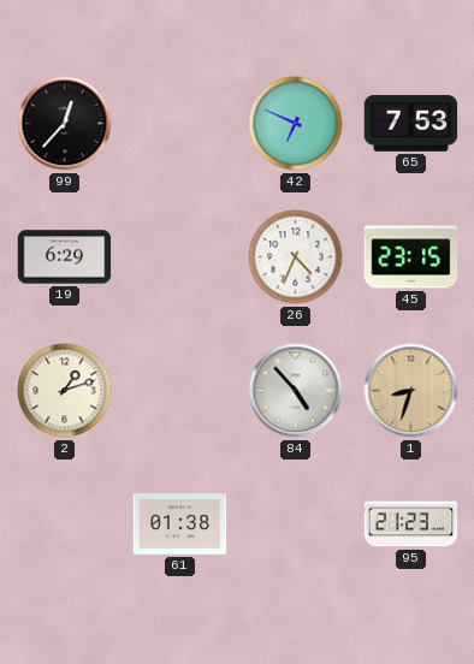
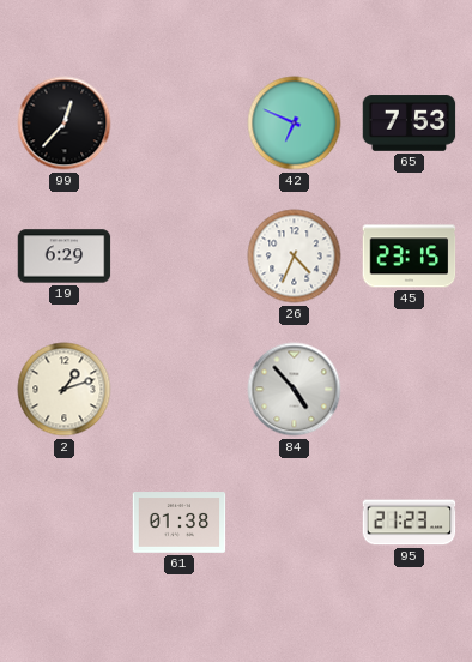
1: 8:33 -> none
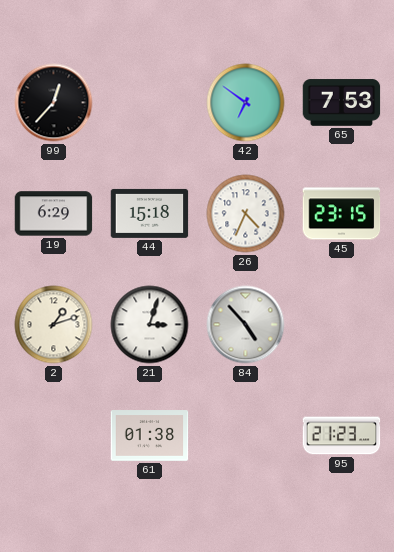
42: 6:49 -> 6:51
44: none -> 15:18
21: none -> 3:03
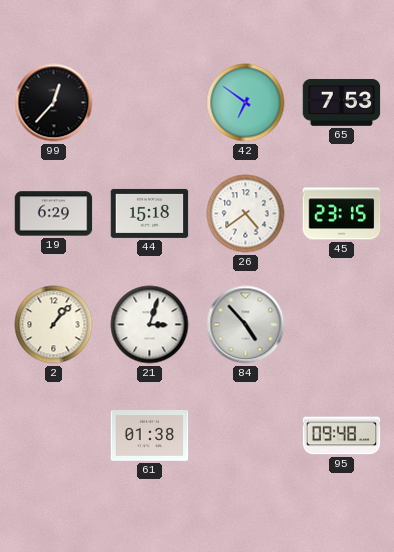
26: 4:34 -> 4:39
2: 1:12 -> 1:07
95: 21:23 -> 09:48
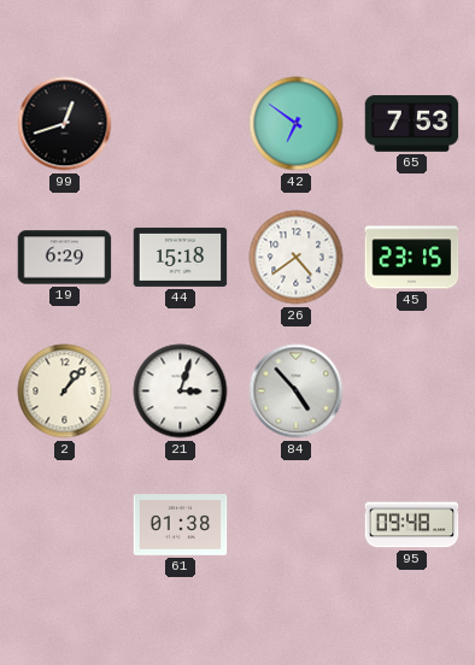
99: 12:37 -> 12:42
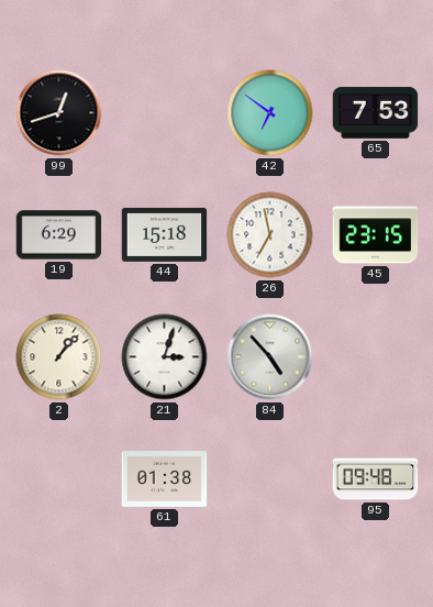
26: 4:39 -> 6:58
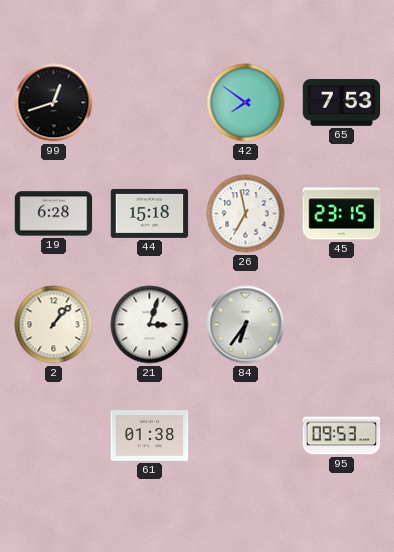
42: 6:51 -> 7:51
19: 6:29 -> 6:28
84: 4:53 -> 6:36
95: 09:48 -> 09:53
